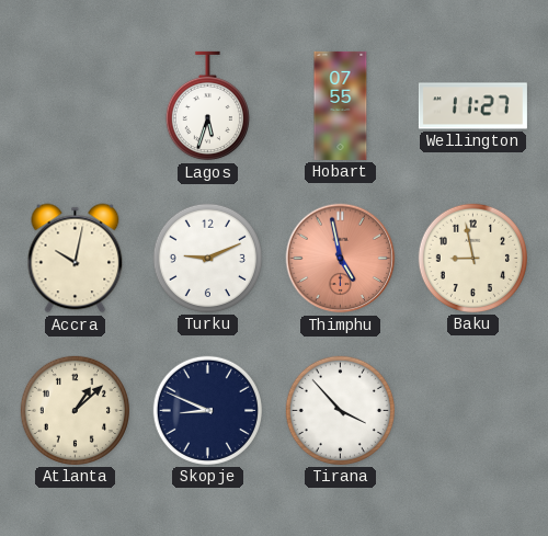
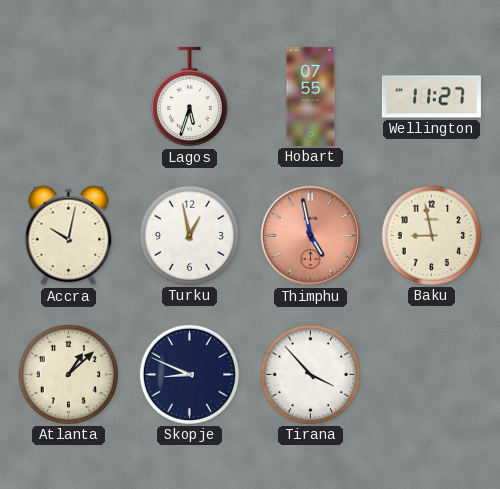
Turku: 9:11 -> 12:58
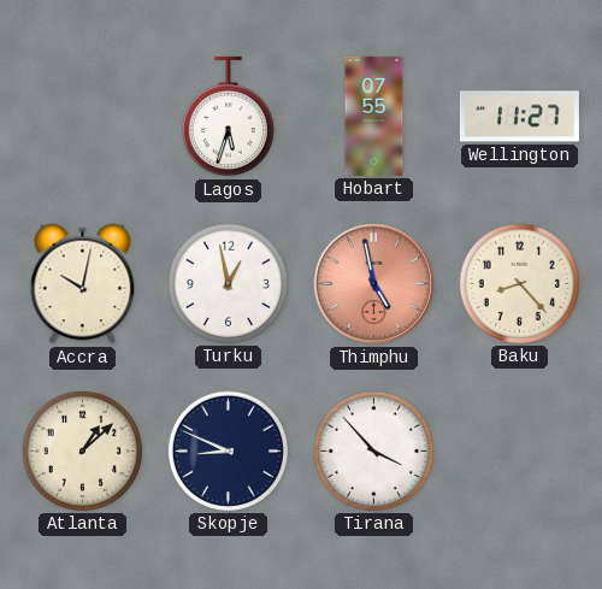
Baku: 8:58 -> 8:23
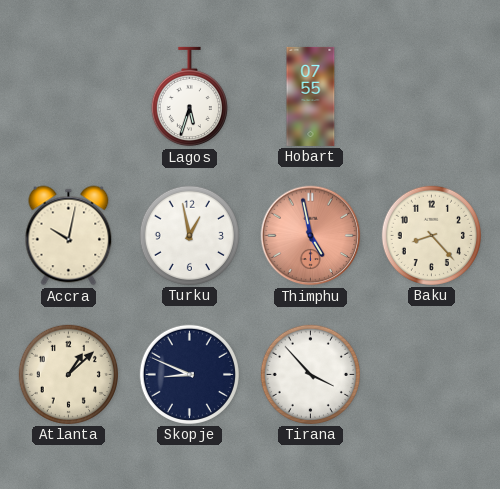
Wellington: 11:27 -> none
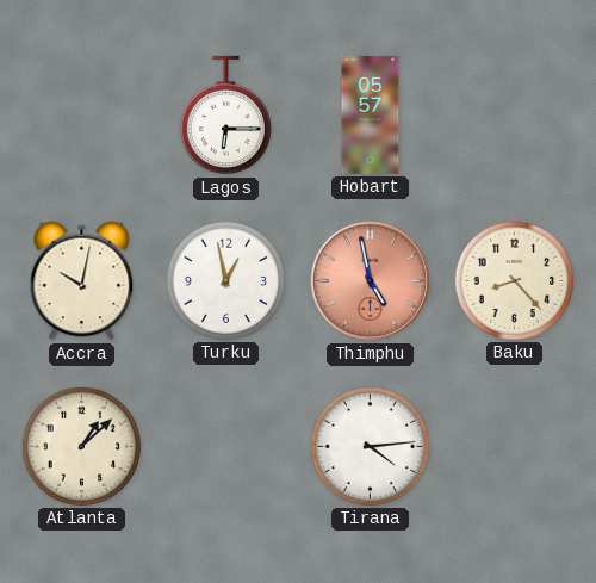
Lagos: 5:33 -> 6:15
Hobart: 07:55 -> 05:57
Skopje: 8:49 -> none
Tirana: 3:53 -> 4:14
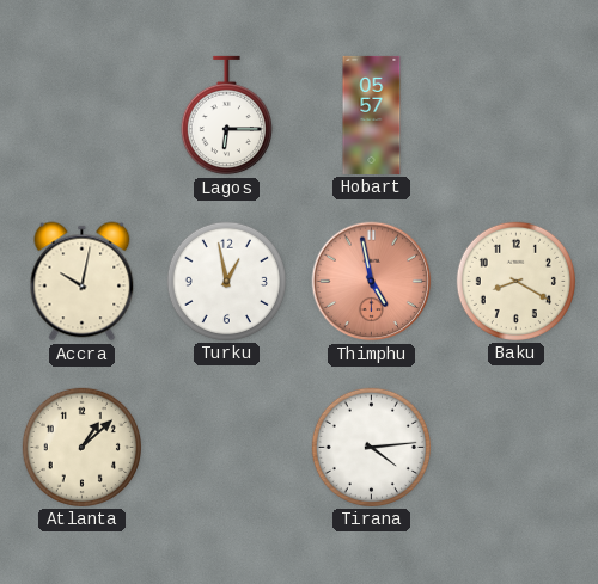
Baku: 8:23 -> 8:20
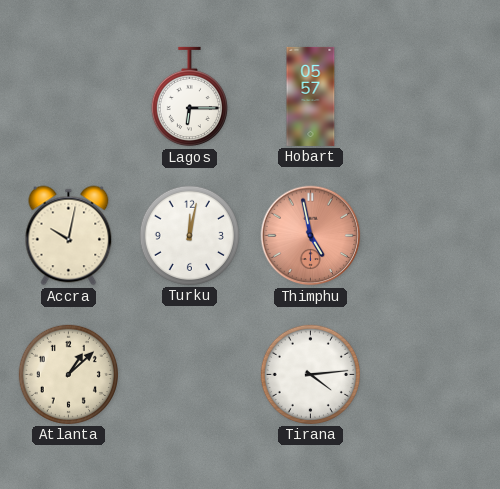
Turku: 12:58 -> 12:02
Baku: 8:20 -> none
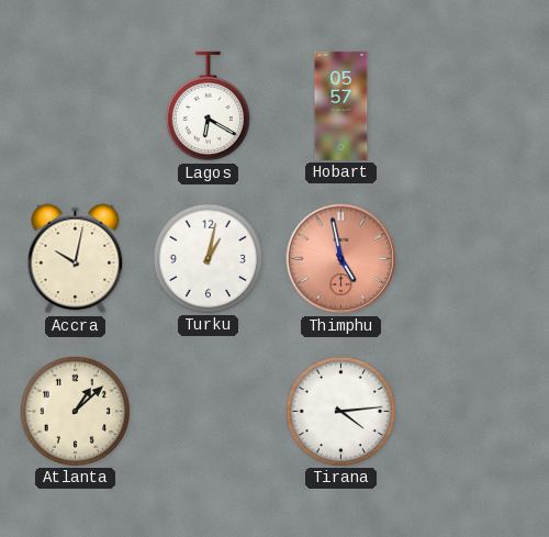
Lagos: 6:15 -> 6:20
Turku: 12:02 -> 1:02
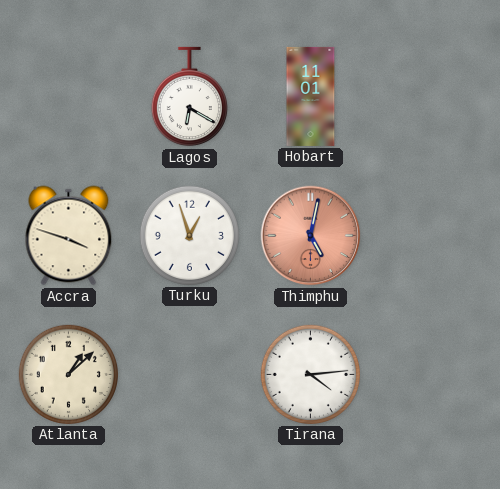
Hobart: 05:57 -> 11:01
Accra: 10:02 -> 3:48
Turku: 1:02 -> 12:57
Thimphu: 4:58 -> 5:02
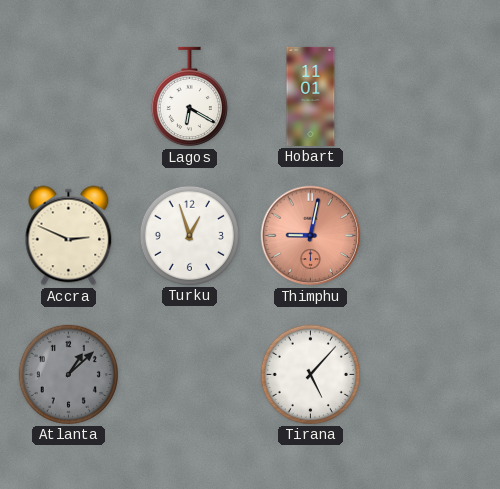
Accra: 3:48 -> 2:49
Thimphu: 5:02 -> 9:02
Atlanta dial: cream -> grey
Tirana: 4:14 -> 5:07
